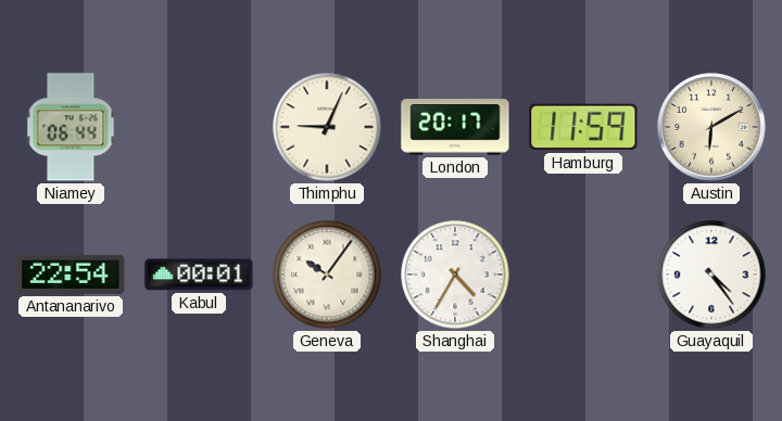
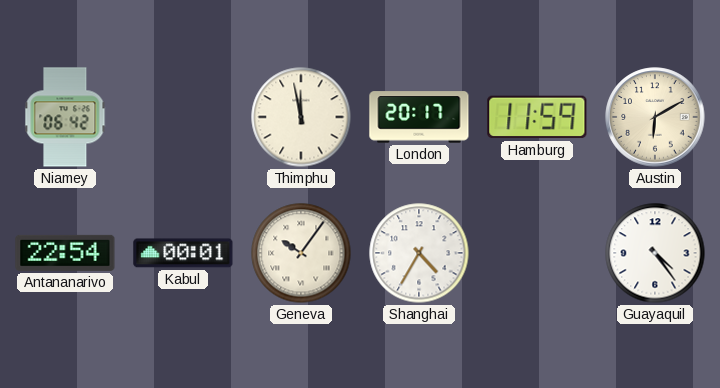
Niamey: 06:44 -> 06:42
Thimphu: 9:04 -> 11:58
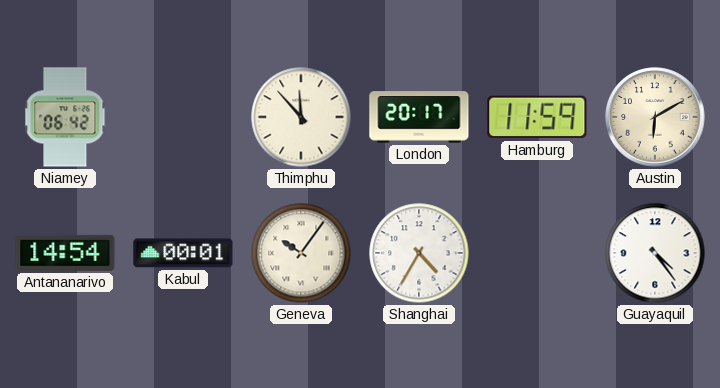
Thimphu: 11:58 -> 11:53
Antananarivo: 22:54 -> 14:54
